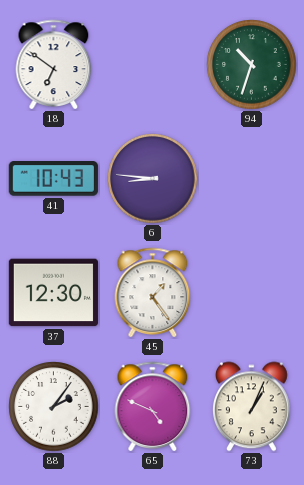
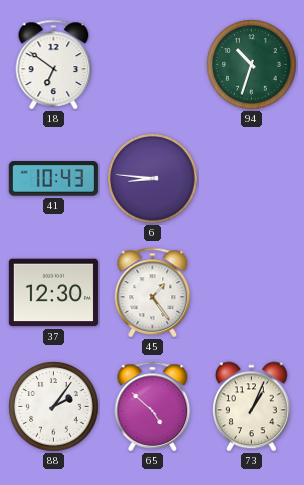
65: 4:49 -> 4:52
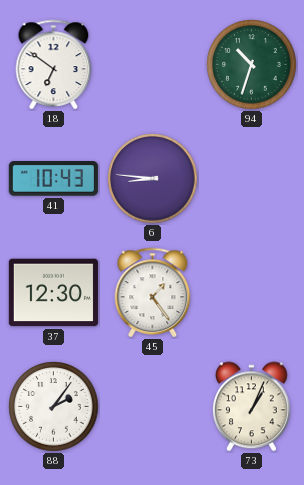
65: 4:52 -> none
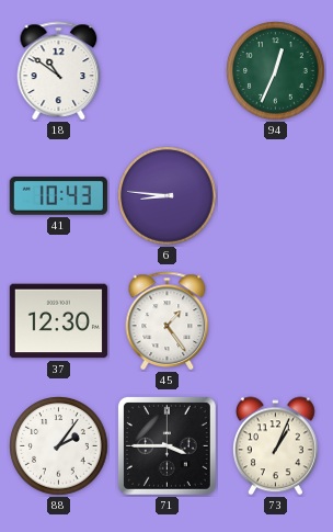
18: 6:51 -> 10:51
94: 10:33 -> 12:34
71: none -> 3:45
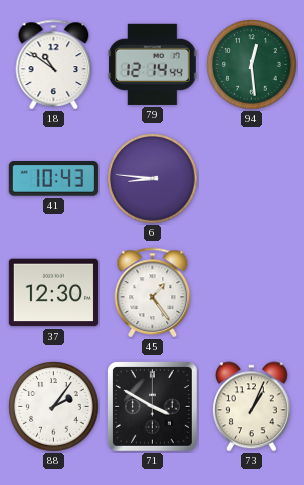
79: none -> 12:14
94: 12:34 -> 12:29
71: 3:45 -> 3:50
